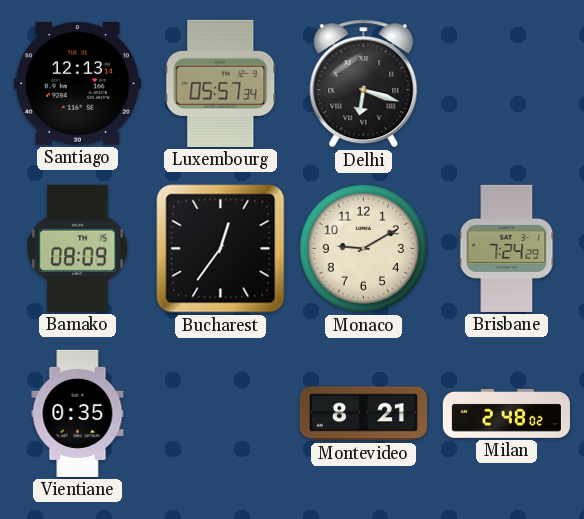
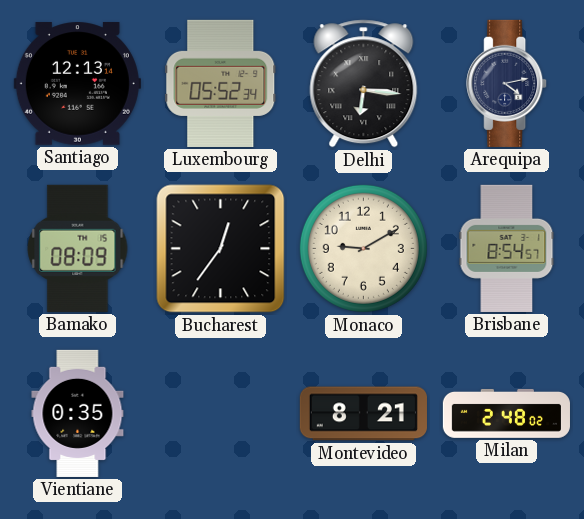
Luxembourg: 05:57 -> 05:52
Delhi: 6:18 -> 6:16
Arequipa: none -> 4:13
Brisbane: 7:24 -> 8:54
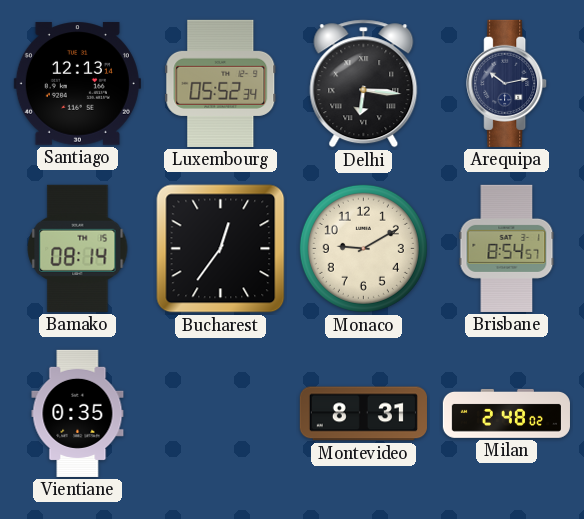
Arequipa: 4:13 -> 10:13
Bamako: 08:09 -> 08:14
Montevideo: 8:21 -> 8:31
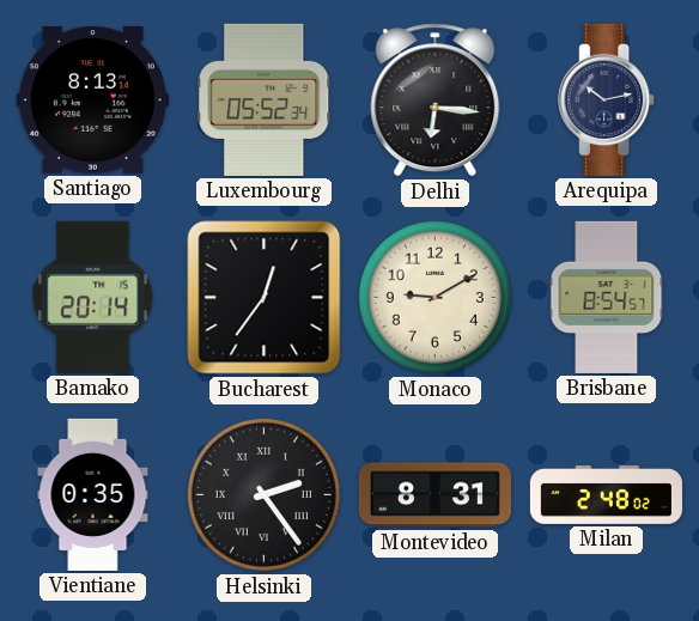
Santiago: 12:13 -> 8:13
Bamako: 08:14 -> 20:14
Helsinki: none -> 2:24
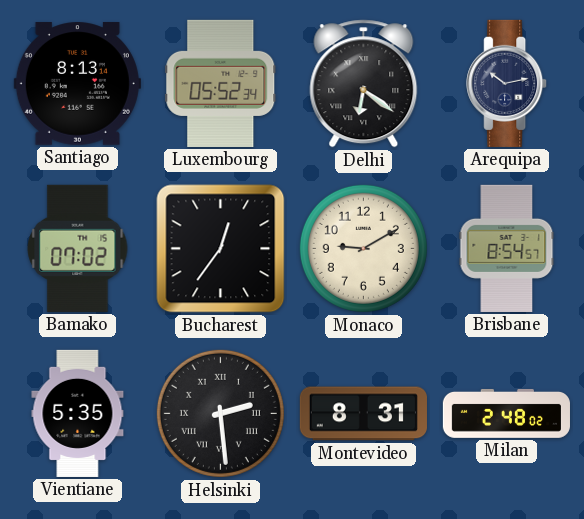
Delhi: 6:16 -> 6:21
Bamako: 20:14 -> 07:02
Vientiane: 0:35 -> 5:35
Helsinki: 2:24 -> 2:29
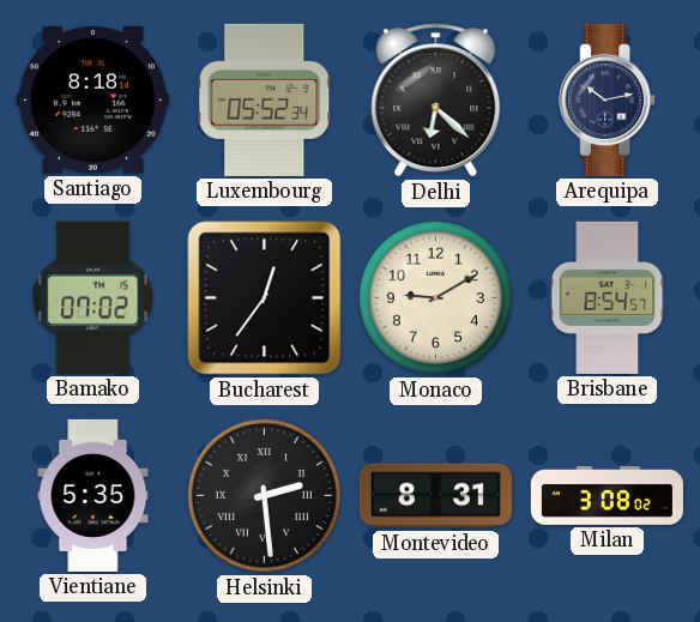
Santiago: 8:13 -> 8:18
Delhi: 6:21 -> 6:22
Milan: 2:48 -> 3:08
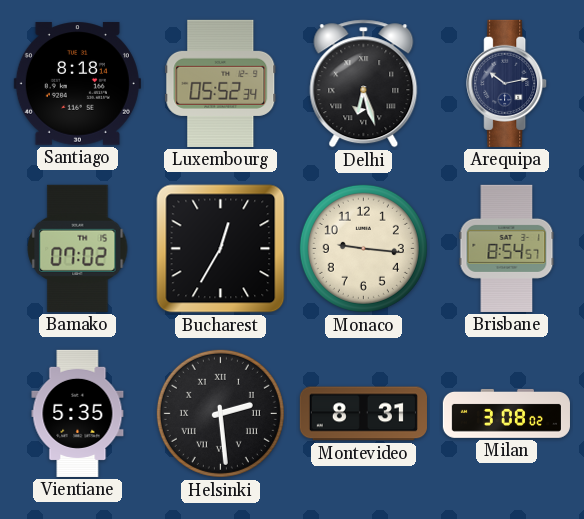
Delhi: 6:22 -> 6:27
Bucharest: 12:36 -> 12:35
Monaco: 9:10 -> 9:16
